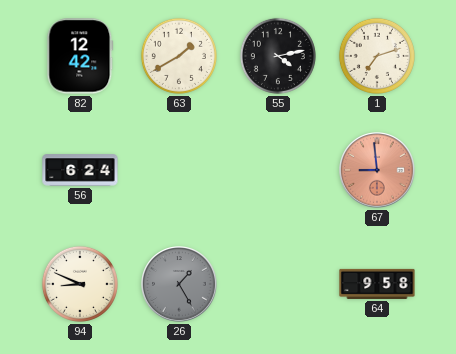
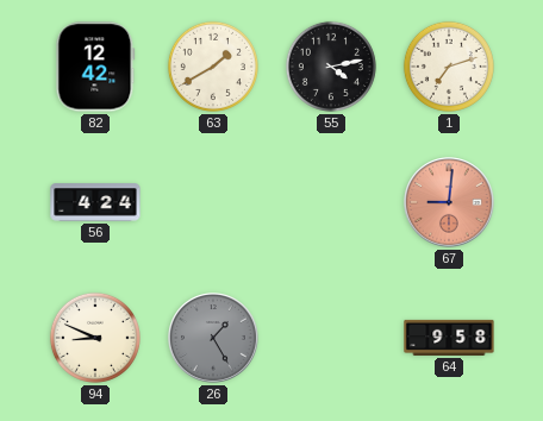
56: 6:24 -> 4:24
67: 8:59 -> 9:01
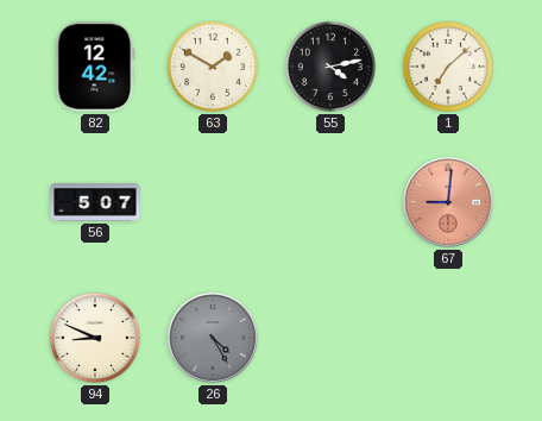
63: 1:40 -> 1:50
1: 7:12 -> 7:08
56: 4:24 -> 5:07
26: 1:25 -> 4:25
64: 9:58 -> none
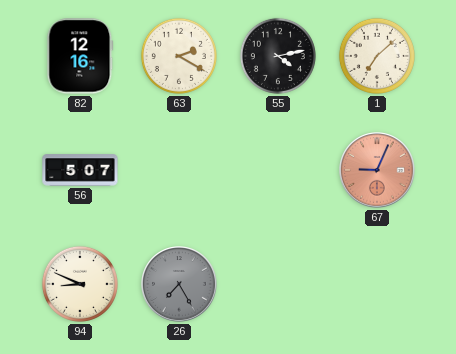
82: 12:42 -> 12:16
63: 1:50 -> 2:20
67: 9:01 -> 9:04
26: 4:25 -> 7:25
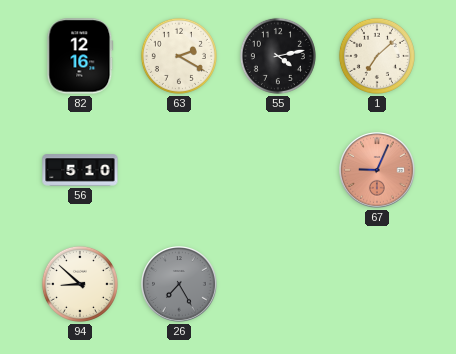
56: 5:07 -> 5:10
94: 8:49 -> 8:52
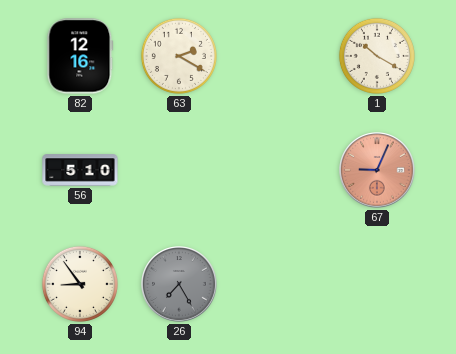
55: 4:13 -> none
1: 7:08 -> 10:20
94: 8:52 -> 8:54
